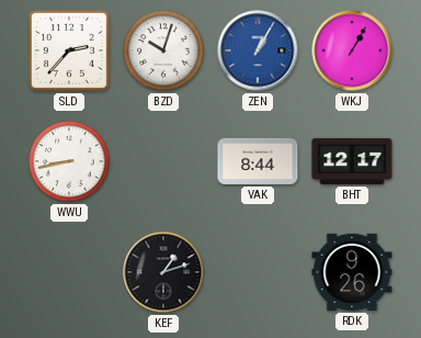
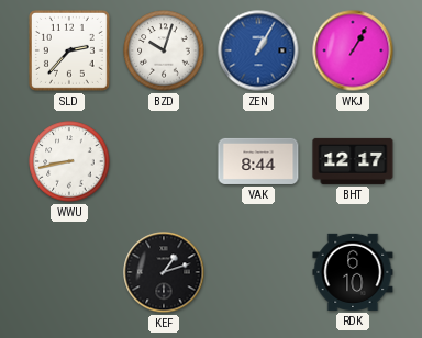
RDK: 9:26 -> 6:10
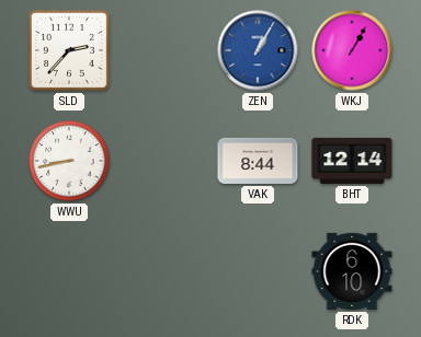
BZD: 10:03 -> none
BHT: 12:17 -> 12:14
KEF: 1:12 -> none
